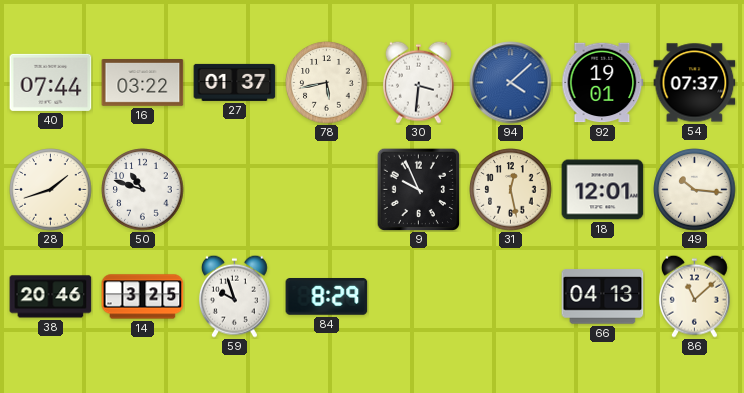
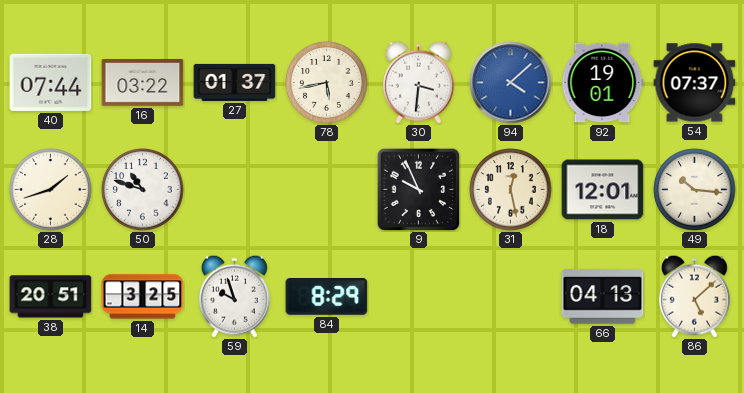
38: 20:46 -> 20:51
86: 11:08 -> 5:08
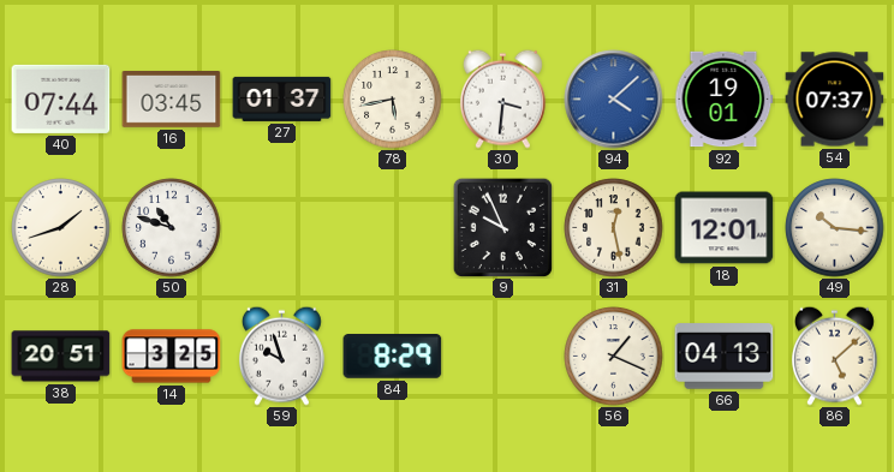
16: 03:22 -> 03:45
56: none -> 1:19
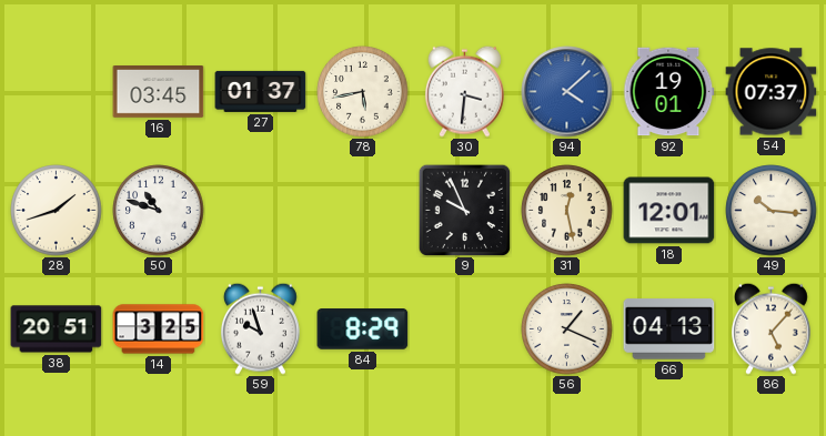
40: 07:44 -> none
86: 5:08 -> 5:07
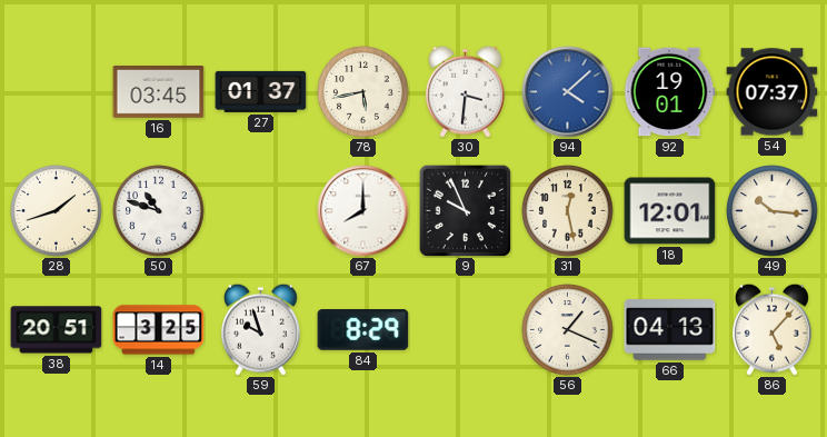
67: none -> 8:00
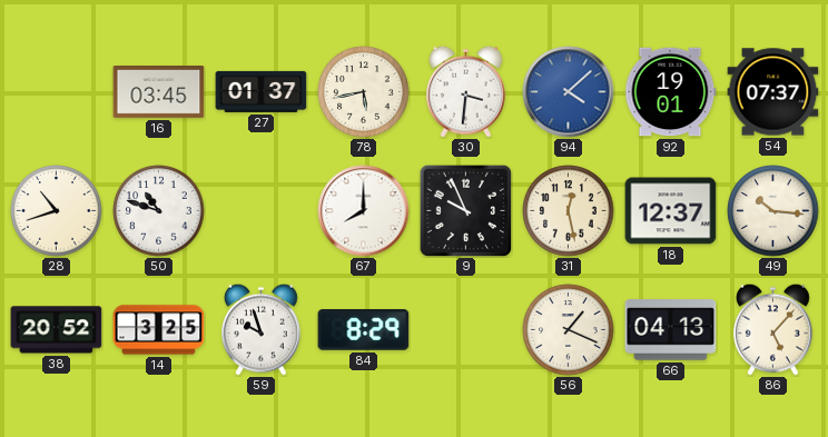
28: 1:42 -> 10:42
18: 12:01 -> 12:37
38: 20:51 -> 20:52
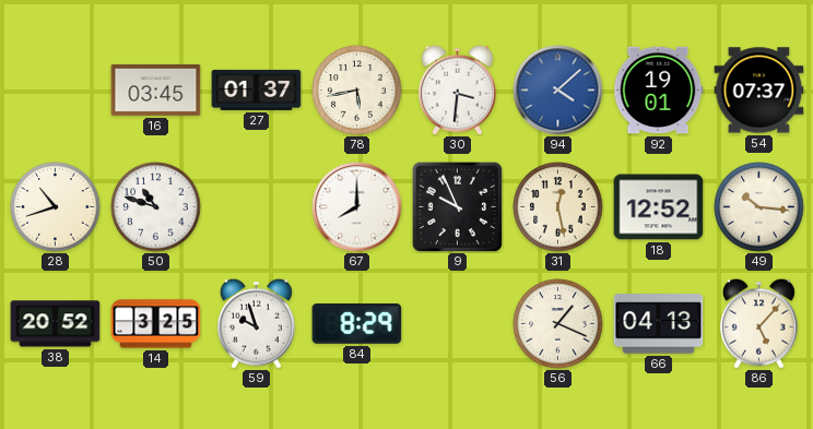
18: 12:37 -> 12:52
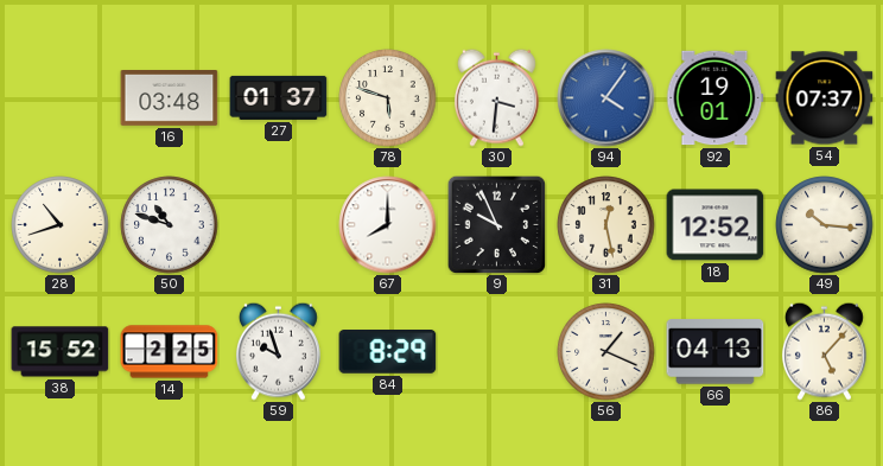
16: 03:45 -> 03:48
78: 5:43 -> 5:48
94: 4:08 -> 4:06
38: 20:52 -> 15:52
14: 3:25 -> 2:25
